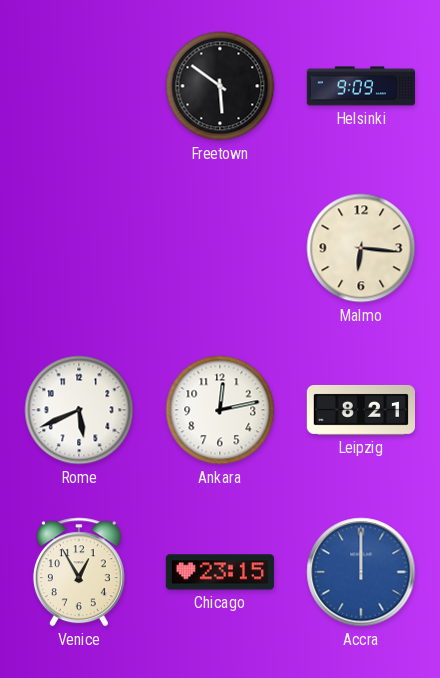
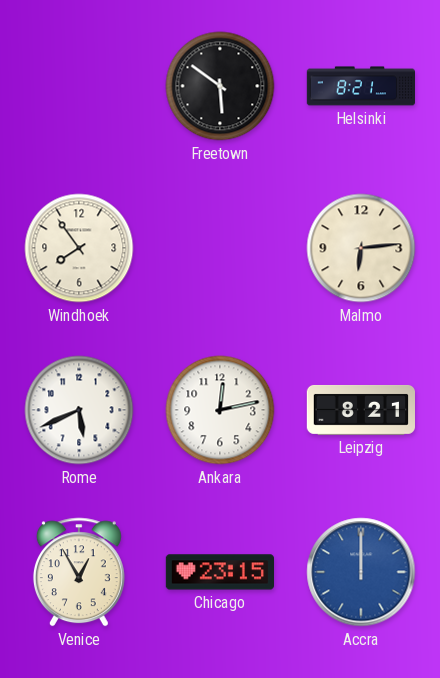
Helsinki: 9:09 -> 8:21
Windhoek: none -> 7:54
Malmo: 6:16 -> 6:14
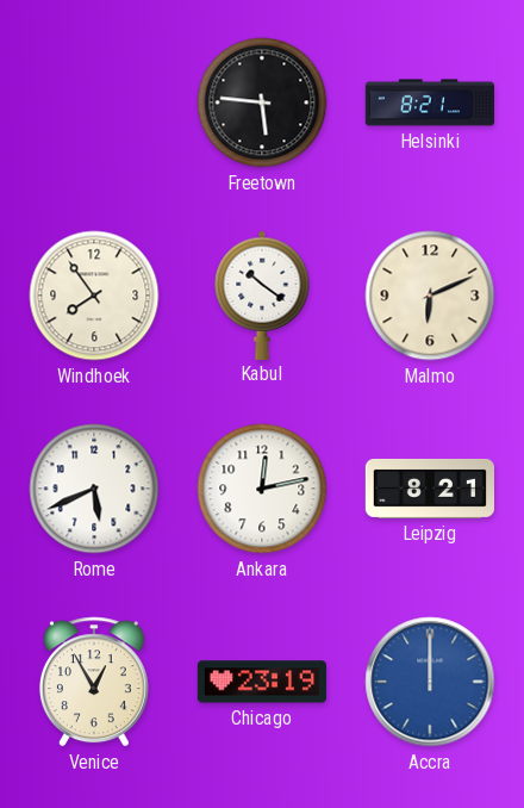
Freetown: 5:51 -> 5:46
Kabul: none -> 10:21
Malmo: 6:14 -> 6:11
Chicago: 23:15 -> 23:19
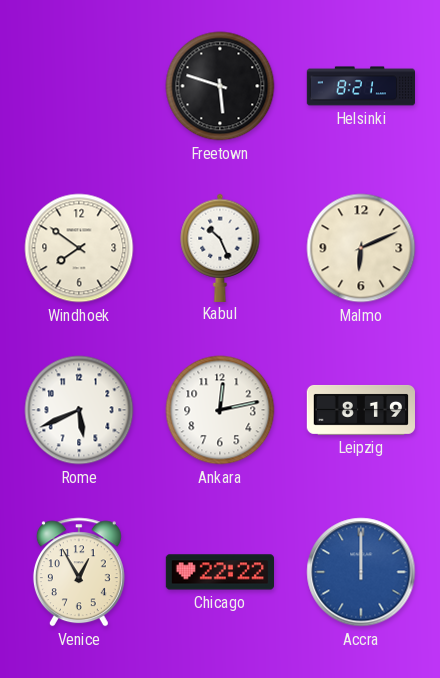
Freetown: 5:46 -> 5:48
Windhoek: 7:54 -> 7:51
Kabul: 10:21 -> 10:26
Leipzig: 8:21 -> 8:19
Chicago: 23:19 -> 22:22
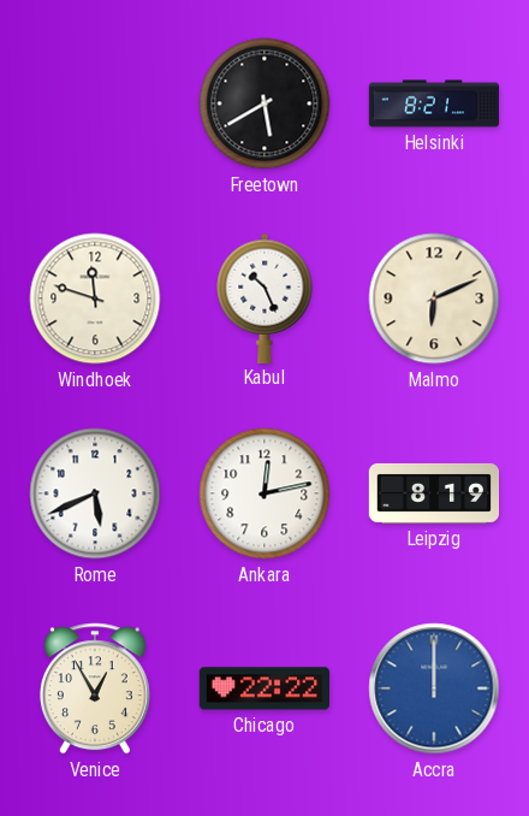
Freetown: 5:48 -> 5:40
Windhoek: 7:51 -> 11:48
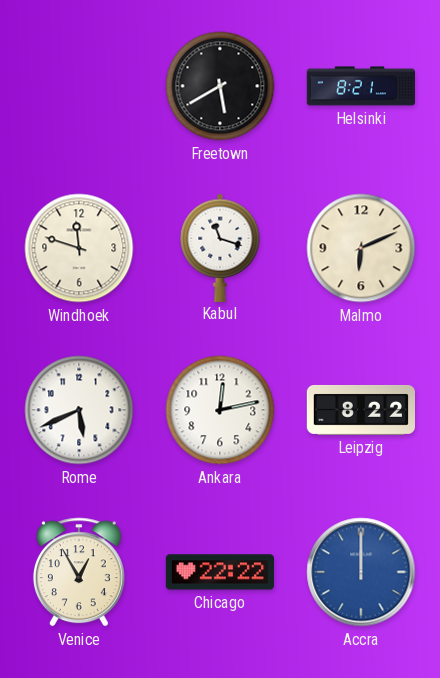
Kabul: 10:26 -> 11:18
Leipzig: 8:19 -> 8:22
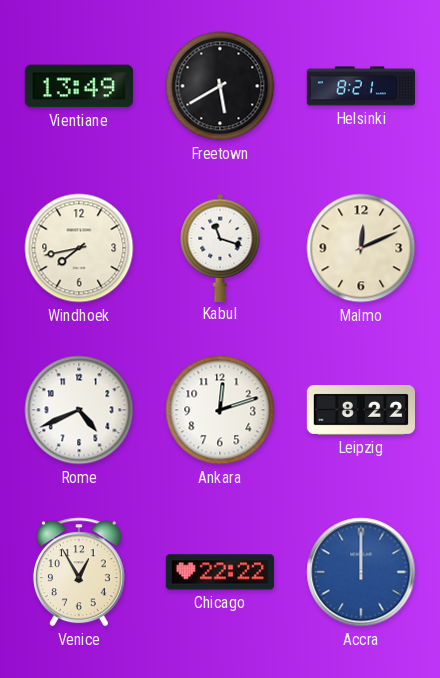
Vientiane: none -> 13:49
Windhoek: 11:48 -> 7:43
Malmo: 6:11 -> 12:11
Rome: 5:41 -> 4:41
Ankara: 12:13 -> 12:12
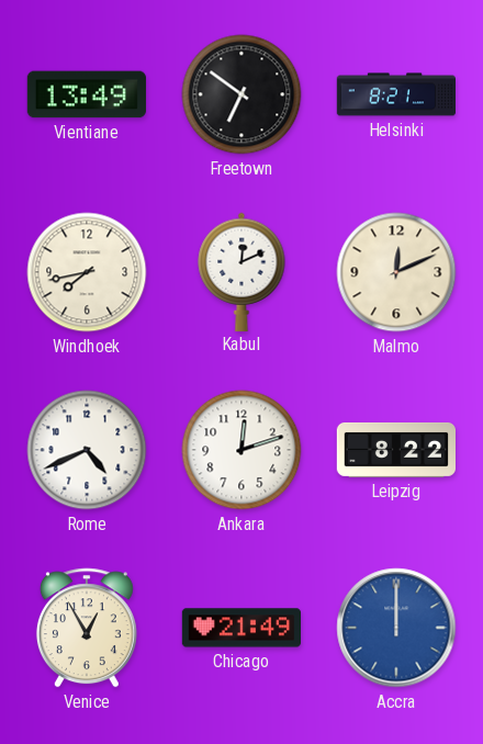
Freetown: 5:40 -> 6:51
Kabul: 11:18 -> 12:11
Chicago: 22:22 -> 21:49
